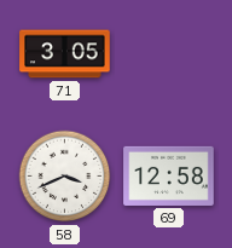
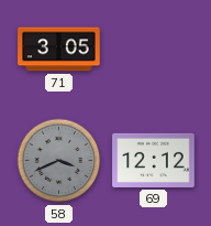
58 dial: white -> grey
69: 12:58 -> 12:12
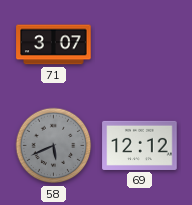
71: 3:05 -> 3:07
58: 3:41 -> 5:41
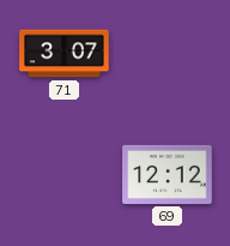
58: 5:41 -> none
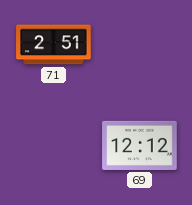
71: 3:07 -> 2:51
